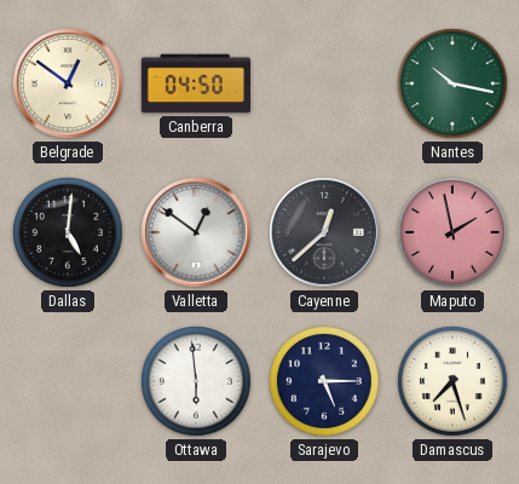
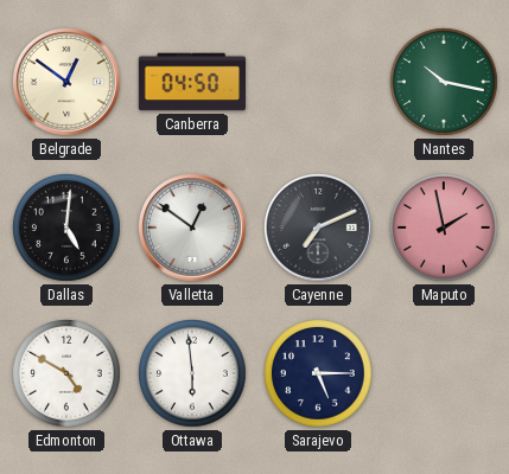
Cayenne: 12:38 -> 7:11
Edmonton: none -> 4:50
Damascus: 7:27 -> none
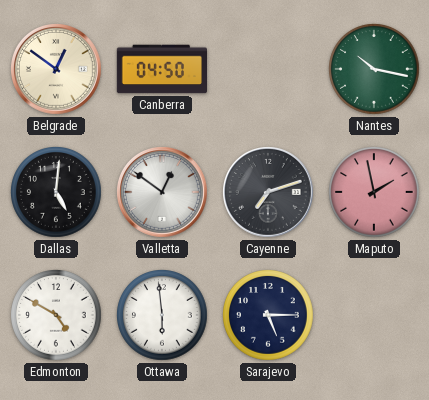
Cayenne: 7:11 -> 7:12
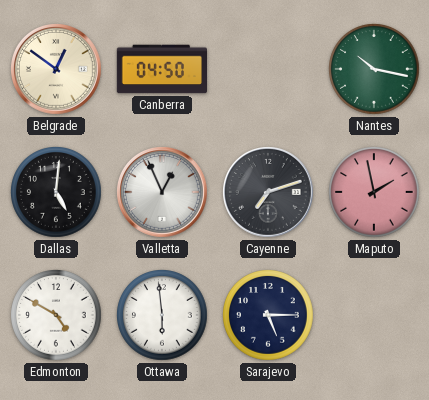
Valletta: 12:51 -> 12:56
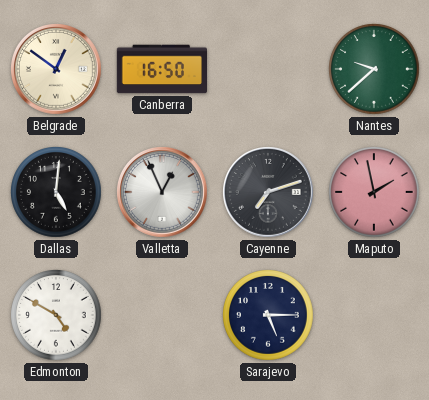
Canberra: 04:50 -> 16:50
Nantes: 10:17 -> 9:38
Ottawa: 5:59 -> none
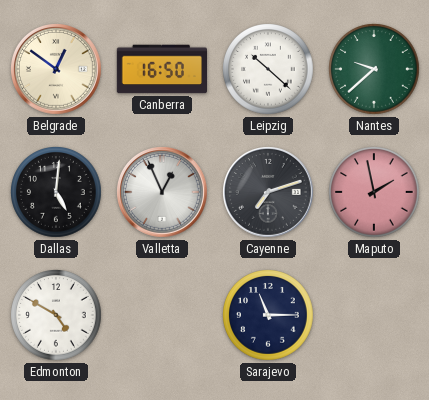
Leipzig: none -> 10:22
Sarajevo: 5:15 -> 11:15
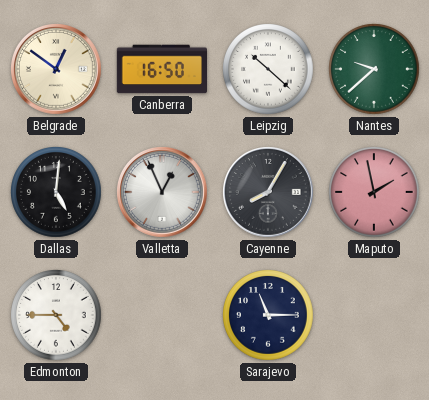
Cayenne: 7:12 -> 8:05
Edmonton: 4:50 -> 4:45
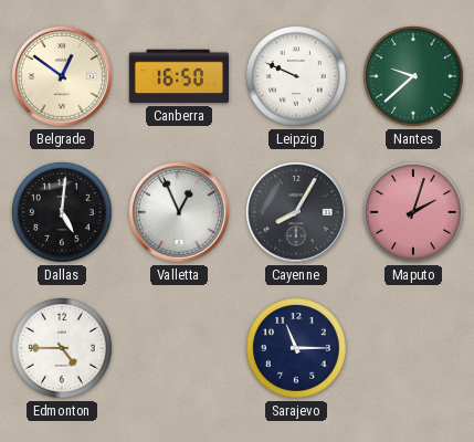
Leipzig: 10:22 -> 9:49
Maputo: 1:58 -> 2:03
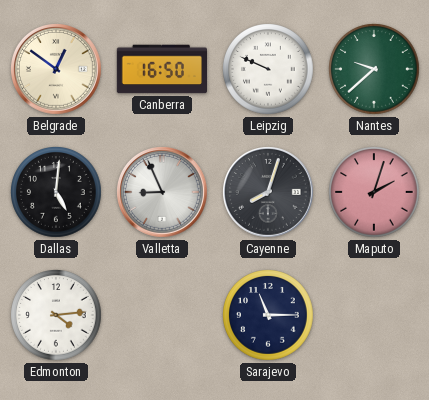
Valletta: 12:56 -> 8:56
Cayenne: 8:05 -> 8:03
Edmonton: 4:45 -> 4:14
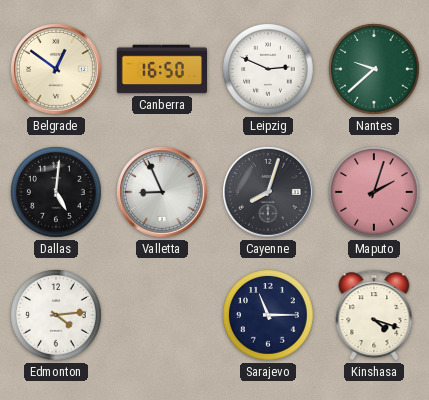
Leipzig: 9:49 -> 2:49
Kinshasa: none -> 4:18
